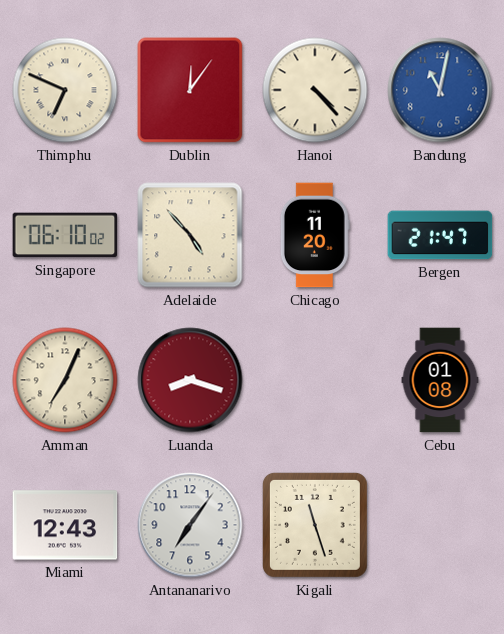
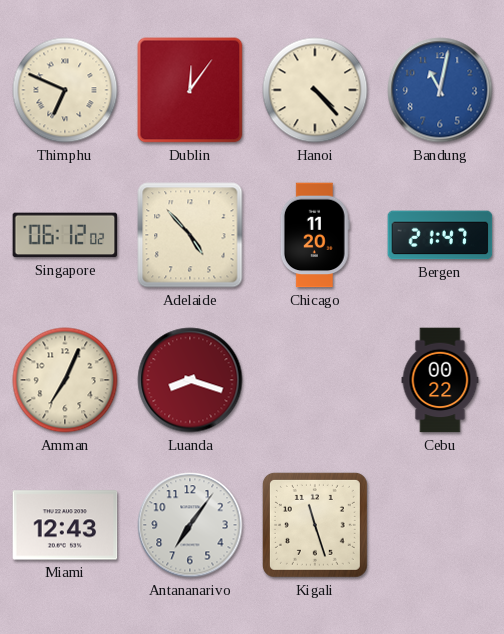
Singapore: 06:10 -> 06:12
Cebu: 01:08 -> 00:22
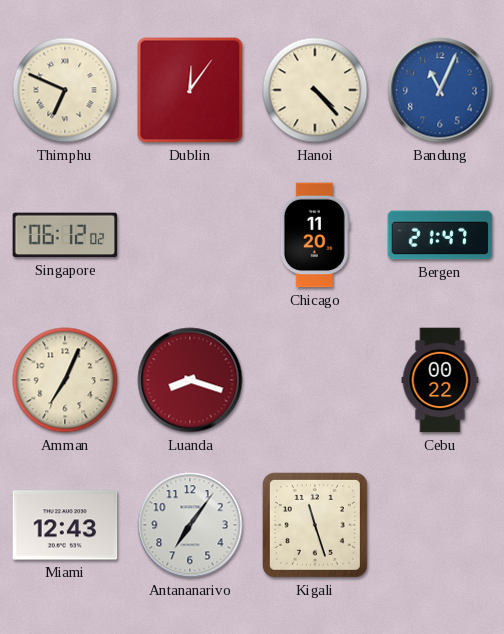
Bandung: 11:02 -> 11:04
Adelaide: 4:53 -> none
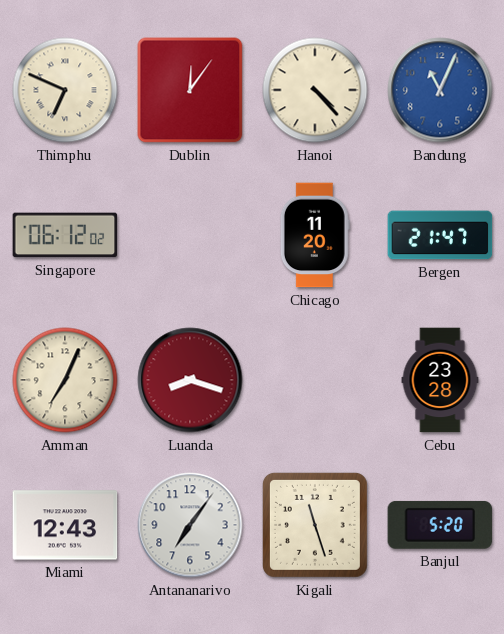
Cebu: 00:22 -> 23:28
Banjul: none -> 5:20
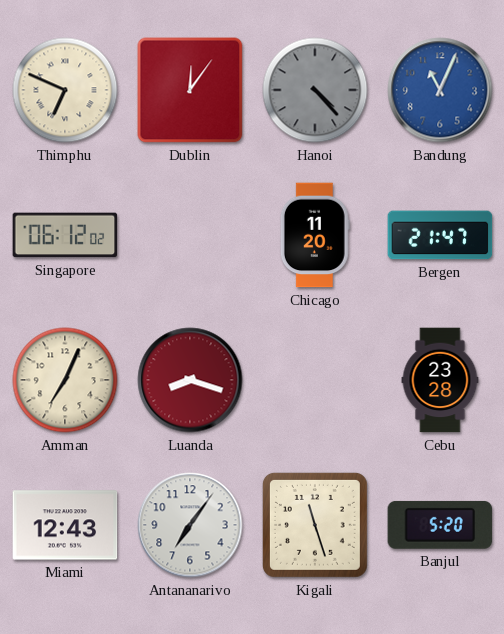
Hanoi dial: cream -> grey
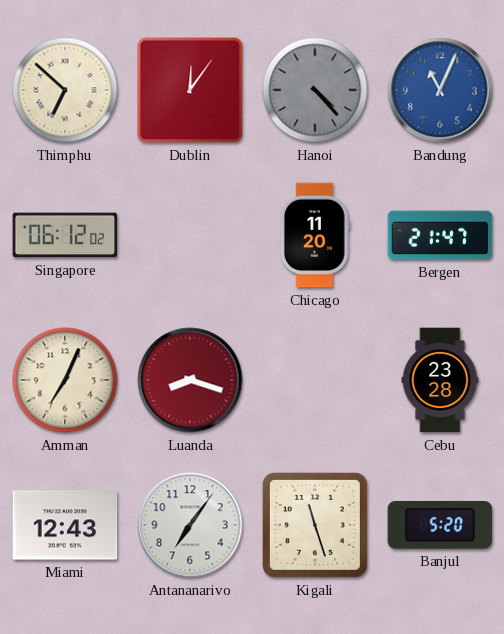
Thimphu: 6:49 -> 6:52
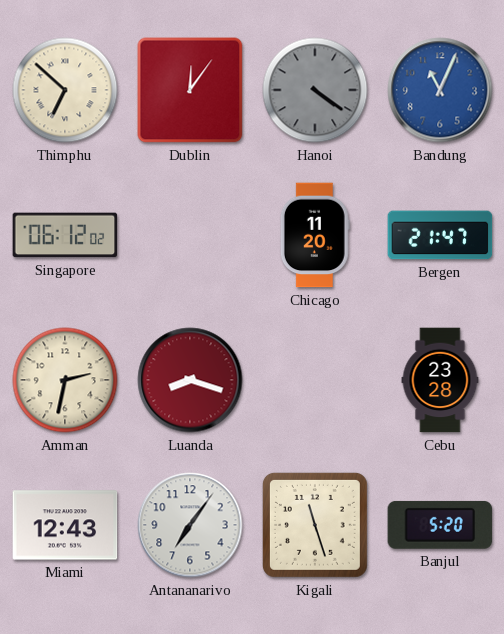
Hanoi: 4:23 -> 4:21
Amman: 7:04 -> 2:32
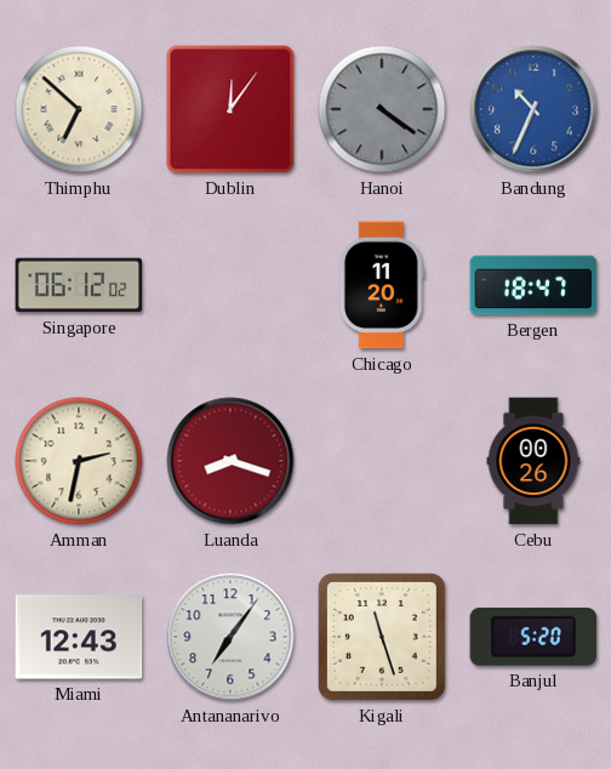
Bandung: 11:04 -> 10:34
Bergen: 21:47 -> 18:47
Cebu: 23:28 -> 00:26
